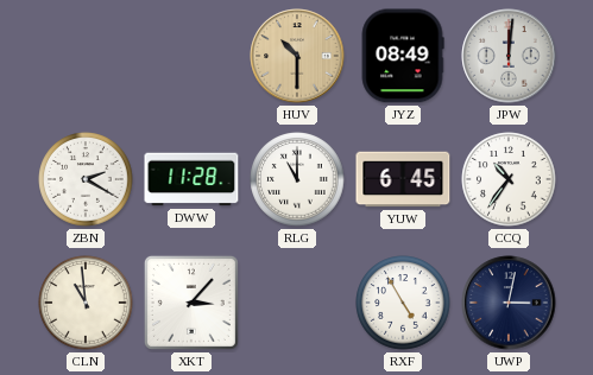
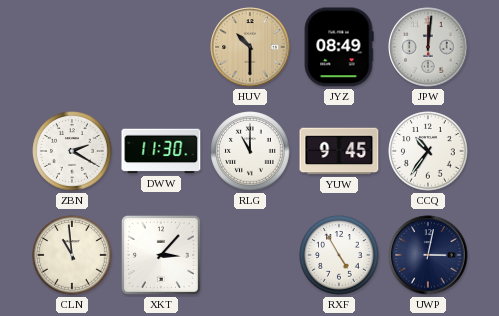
DWW: 11:28 -> 11:30
YUW: 6:45 -> 9:45
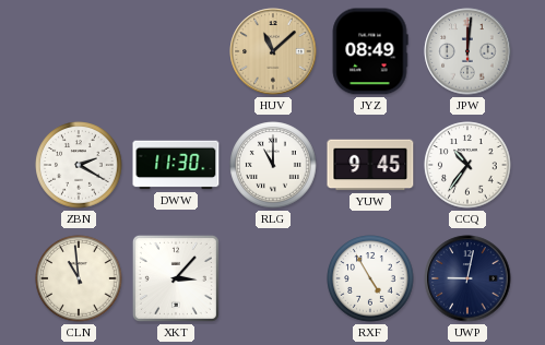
HUV: 10:30 -> 11:08
UWP: 3:02 -> 9:02
